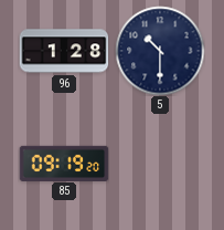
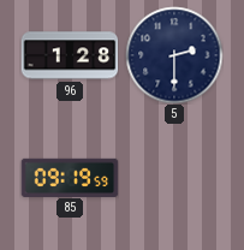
5: 10:30 -> 2:30
85: 09:19:20 -> 09:19:59
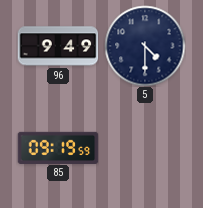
96: 1:28 -> 9:49
5: 2:30 -> 4:30
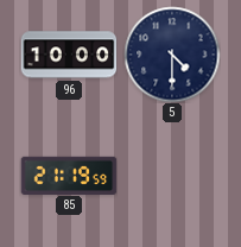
96: 9:49 -> 10:00
85: 09:19 -> 21:19
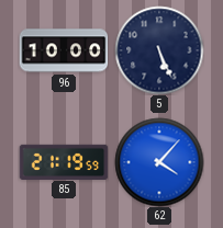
5: 4:30 -> 5:26
62: none -> 4:07
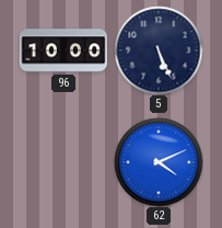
85: 21:19 -> none
62: 4:07 -> 4:11
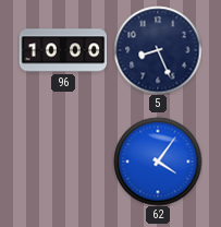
5: 5:26 -> 8:26
62: 4:11 -> 4:06
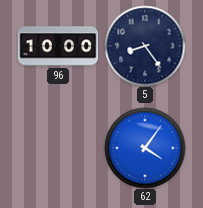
5: 8:26 -> 8:24
